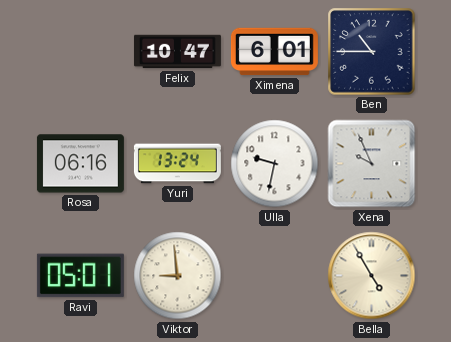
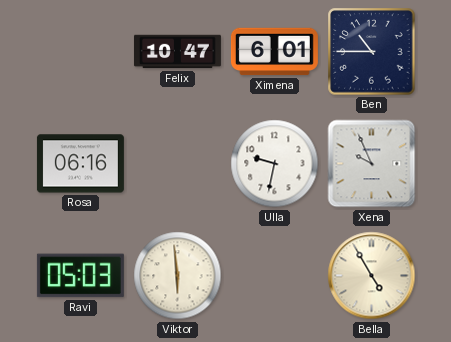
Yuri: 13:24 -> none
Ravi: 05:01 -> 05:03
Viktor: 8:59 -> 5:59
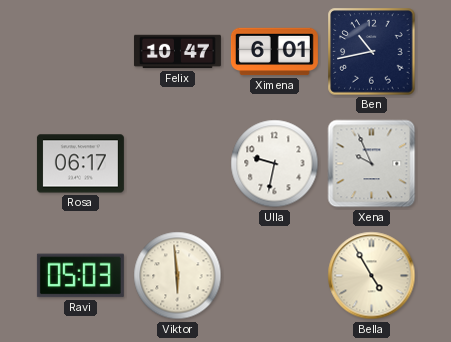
Ben: 10:45 -> 10:43
Rosa: 06:16 -> 06:17
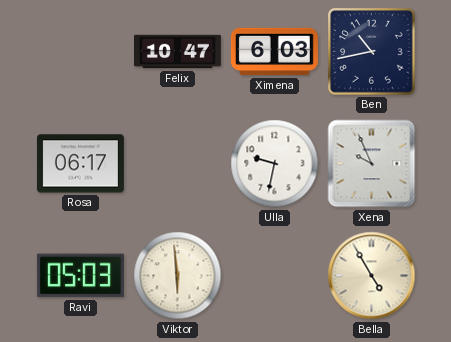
Ximena: 6:01 -> 6:03
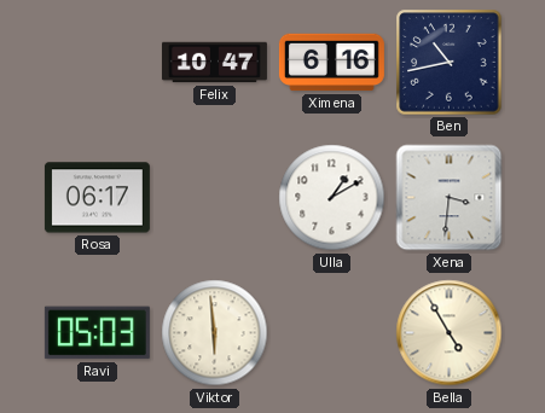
Ximena: 6:03 -> 6:16
Ulla: 9:32 -> 1:10
Xena: 9:56 -> 3:31
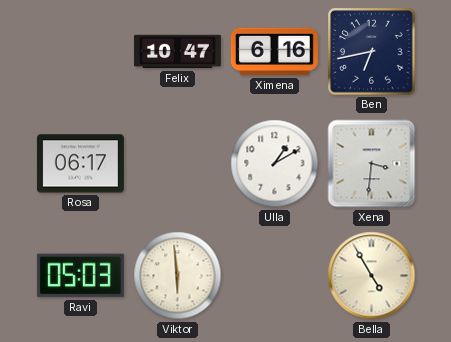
Ben: 10:43 -> 6:43
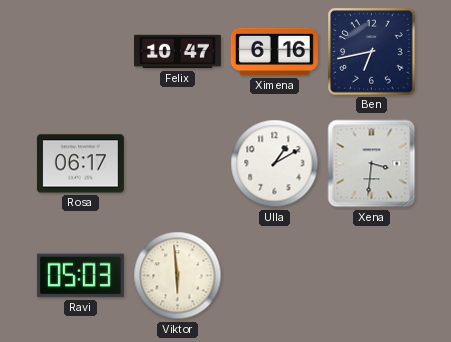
Bella: 4:55 -> none
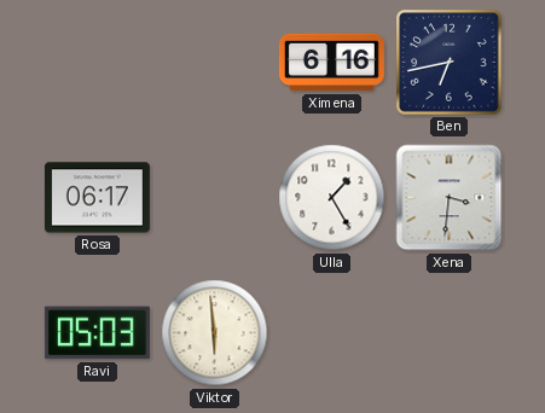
Felix: 10:47 -> none
Ulla: 1:10 -> 1:25
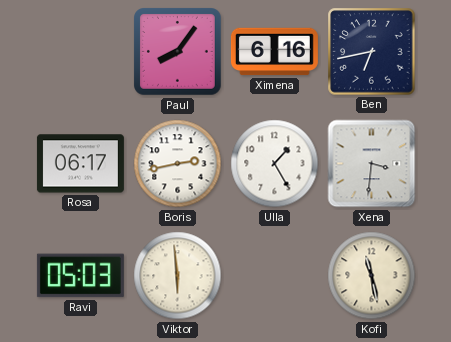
Paul: none -> 8:06
Boris: none -> 2:43
Kofi: none -> 11:28
